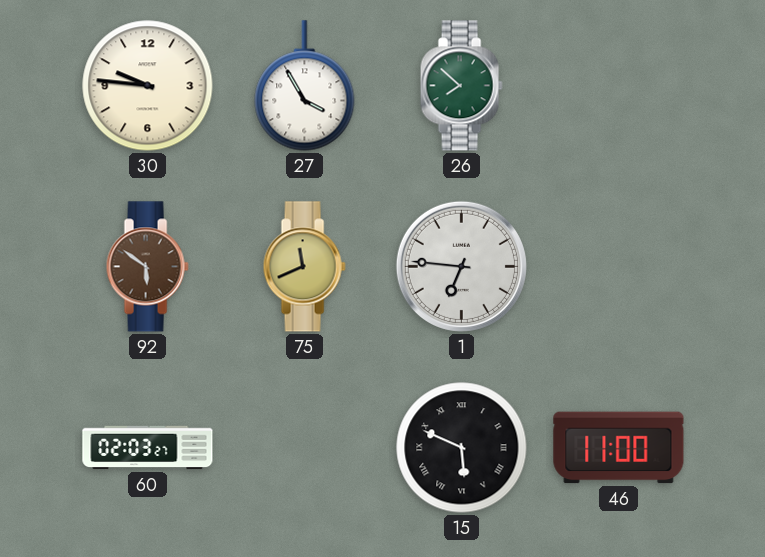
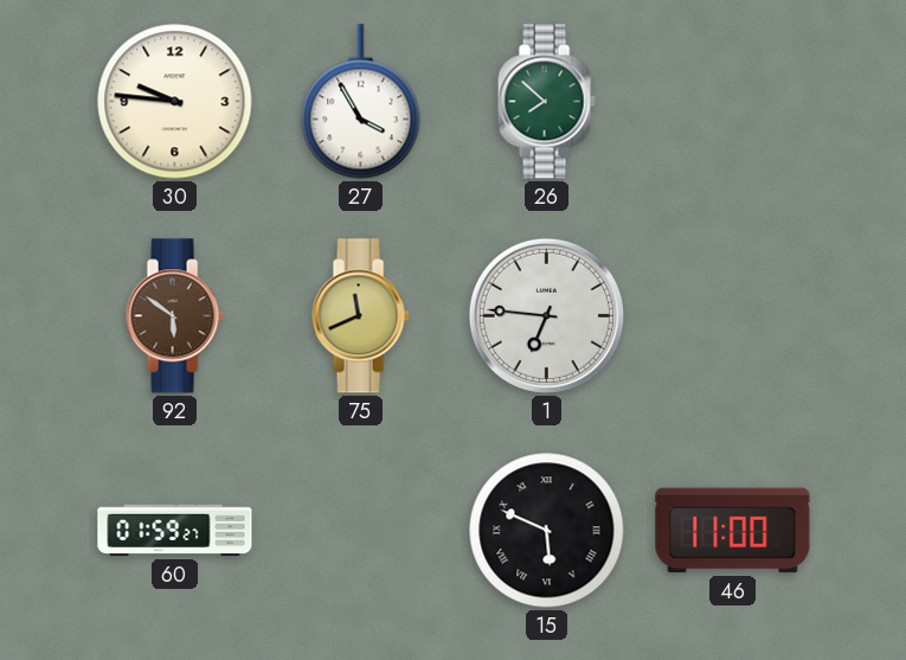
60: 02:03 -> 01:59
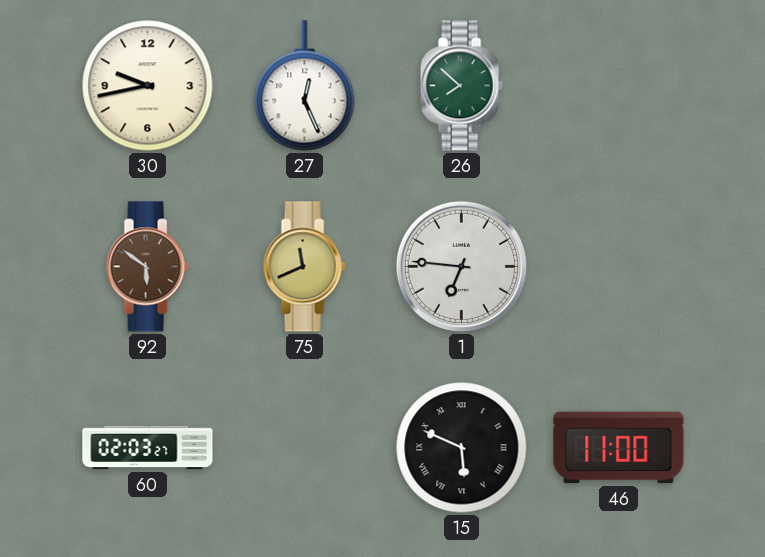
30: 9:46 -> 9:43
27: 3:55 -> 12:26
60: 01:59 -> 02:03
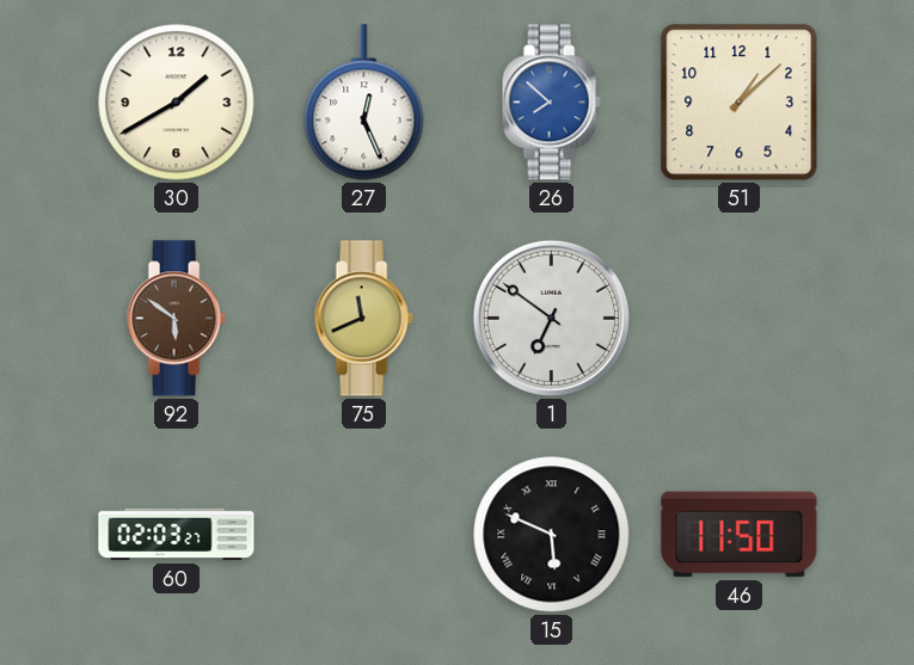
30: 9:43 -> 1:40
26 dial: green -> blue
51: none -> 1:08
1: 6:46 -> 6:51
46: 11:00 -> 11:50
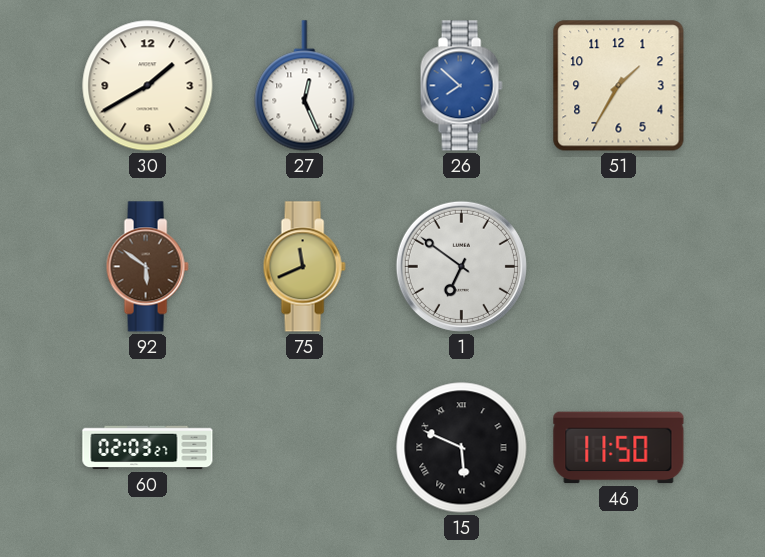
51: 1:08 -> 1:35
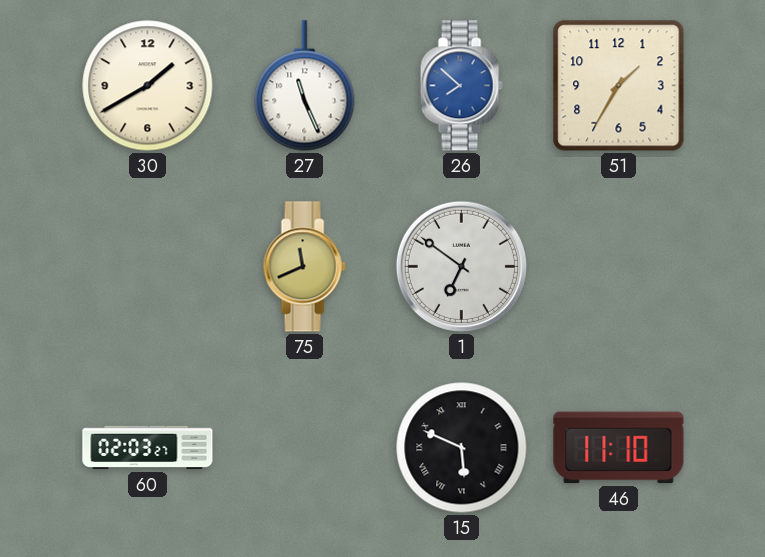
27: 12:26 -> 11:26
92: 5:51 -> none
46: 11:50 -> 11:10
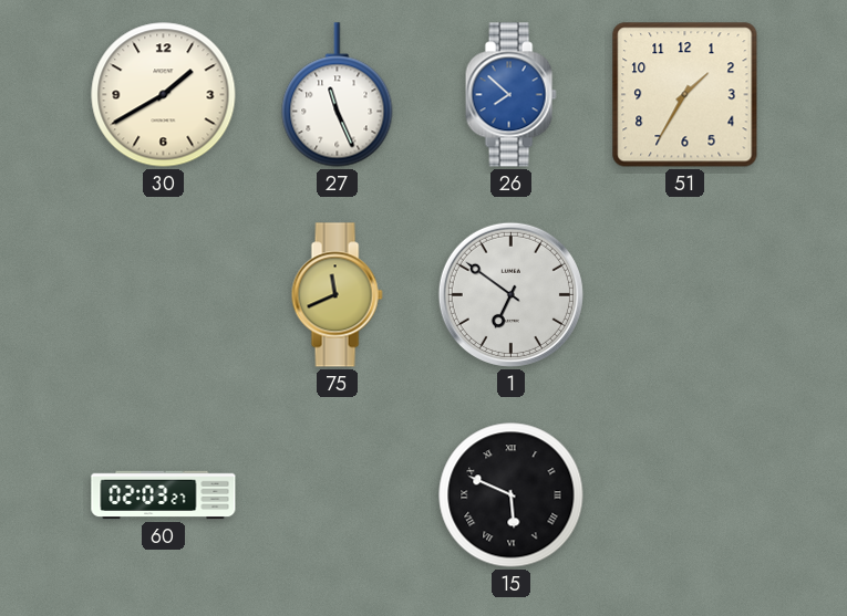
46: 11:10 -> none
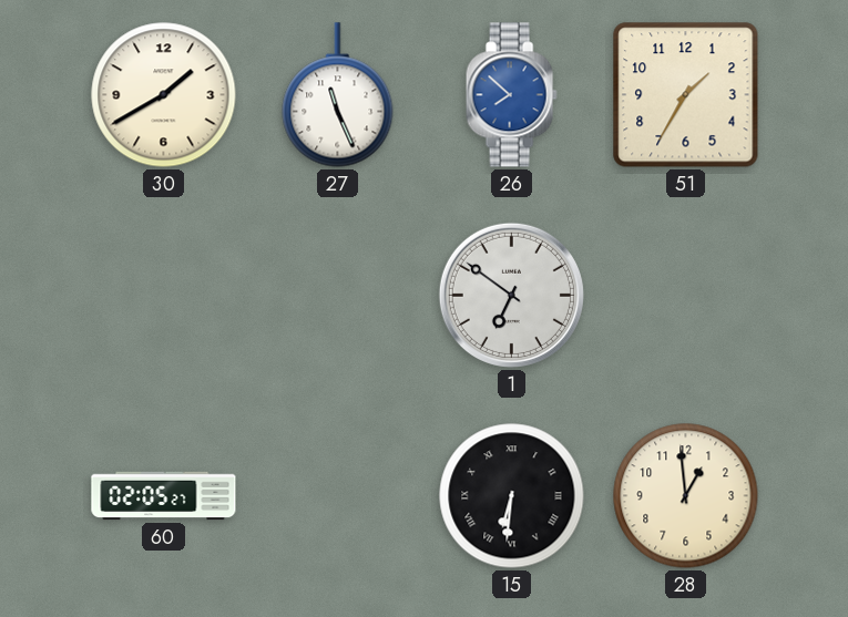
75: 11:41 -> none
60: 02:03 -> 02:05
15: 5:49 -> 6:31
28: none -> 12:59
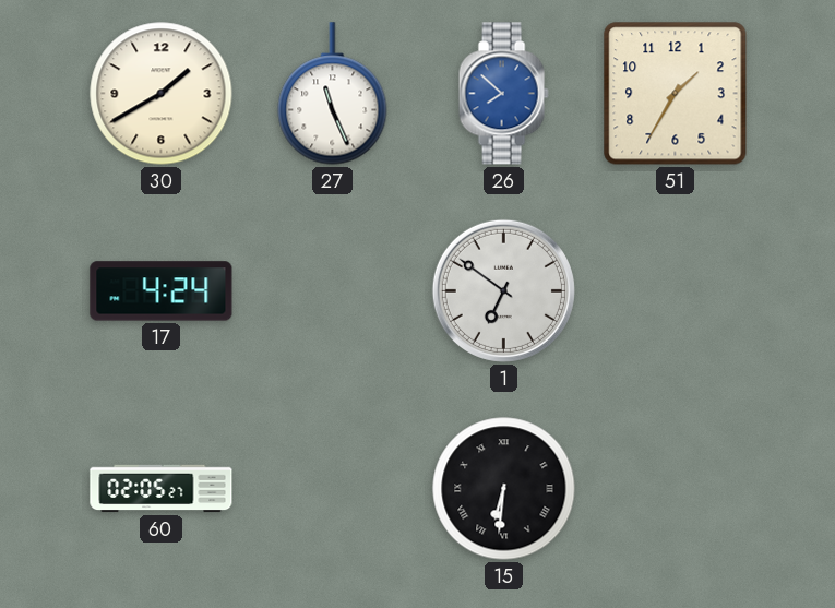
17: none -> 4:24
28: 12:59 -> none
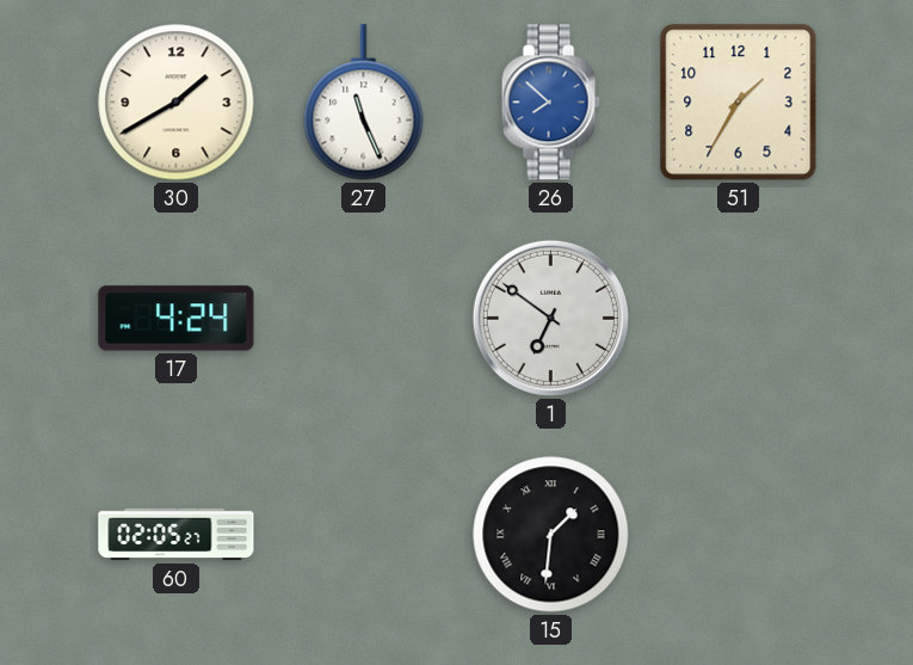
15: 6:31 -> 1:31
